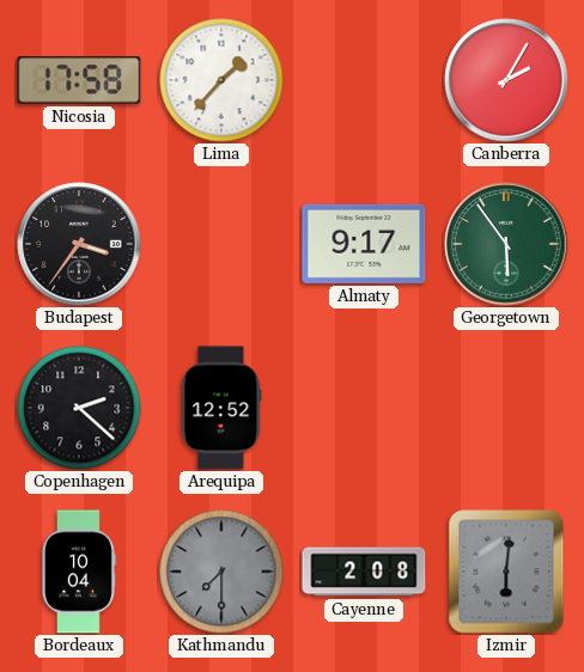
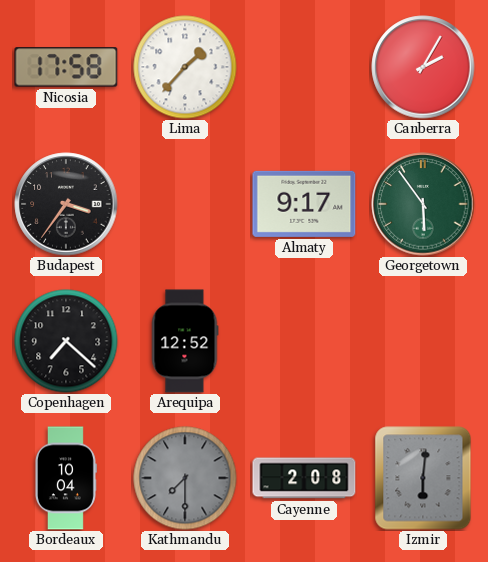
Copenhagen: 2:22 -> 7:22
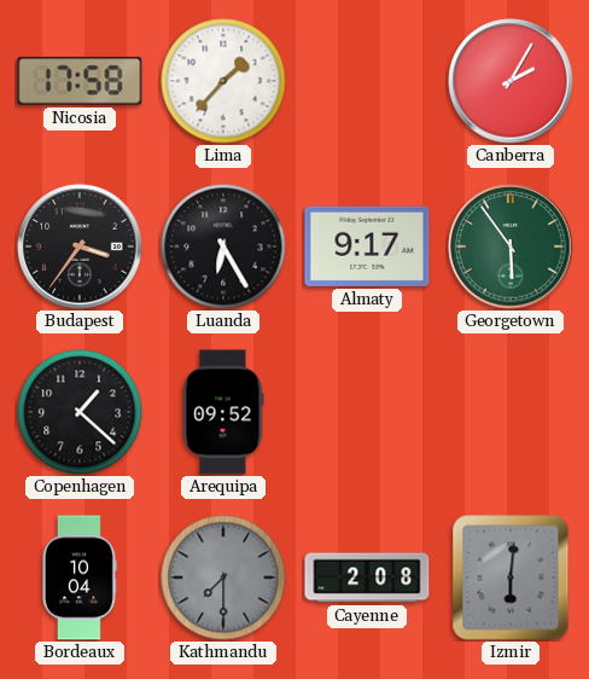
Luanda: none -> 6:25
Copenhagen: 7:22 -> 1:22
Arequipa: 12:52 -> 09:52
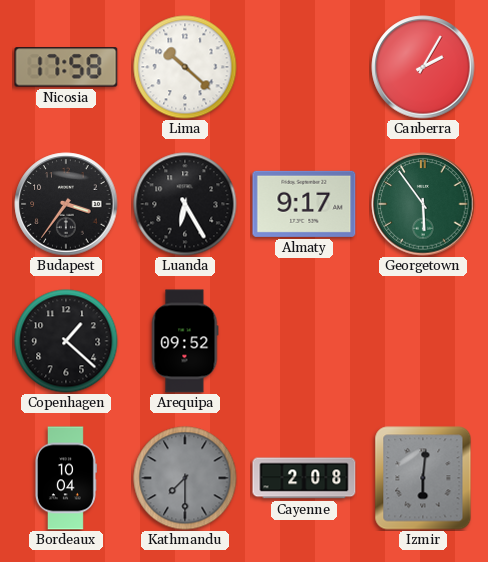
Lima: 1:37 -> 10:22
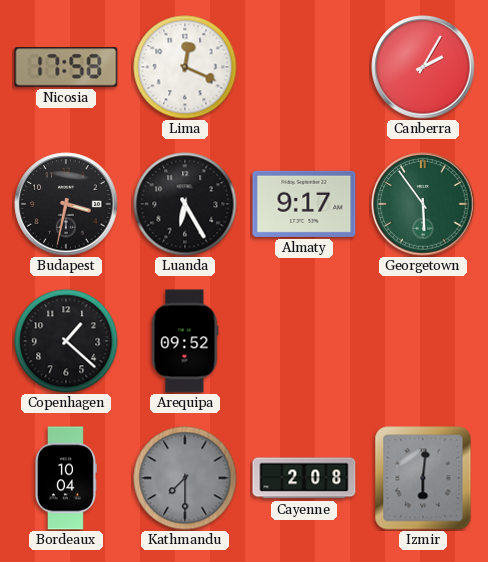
Lima: 10:22 -> 12:19
Budapest: 3:36 -> 3:32
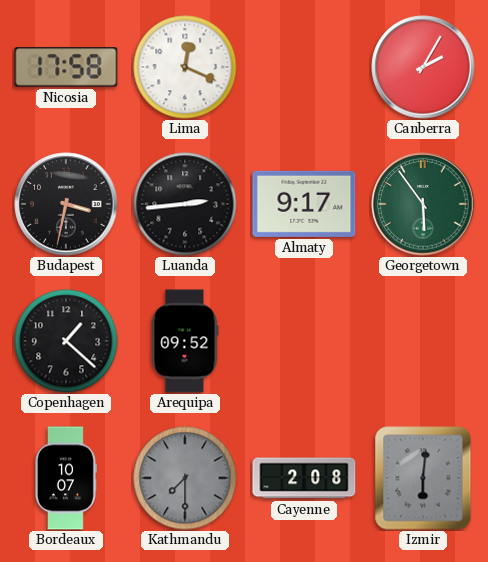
Luanda: 6:25 -> 2:44
Bordeaux: 10:04 -> 10:07
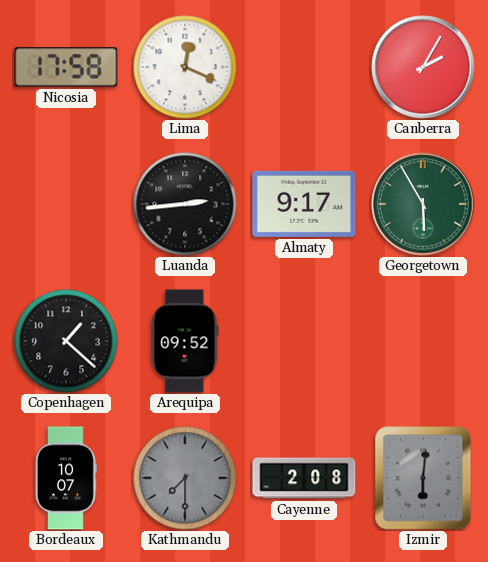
Budapest: 3:32 -> none
Georgetown: 5:54 -> 5:55
